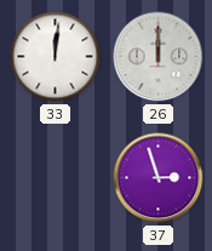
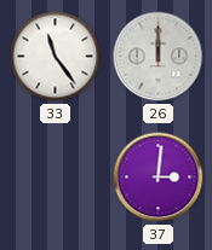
33: 12:01 -> 11:24
37: 2:57 -> 3:01
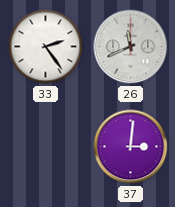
33: 11:24 -> 2:24
26: 12:00 -> 11:41
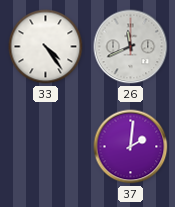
33: 2:24 -> 4:24
37: 3:01 -> 2:01
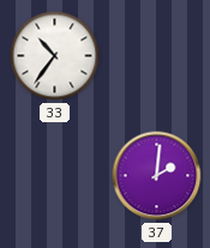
33: 4:24 -> 10:36
26: 11:41 -> none
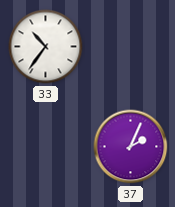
37: 2:01 -> 2:04
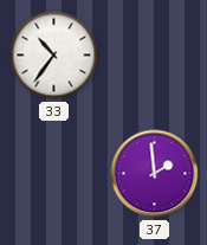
37: 2:04 -> 1:59
